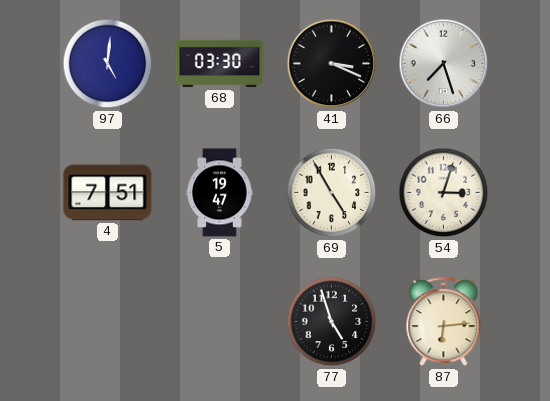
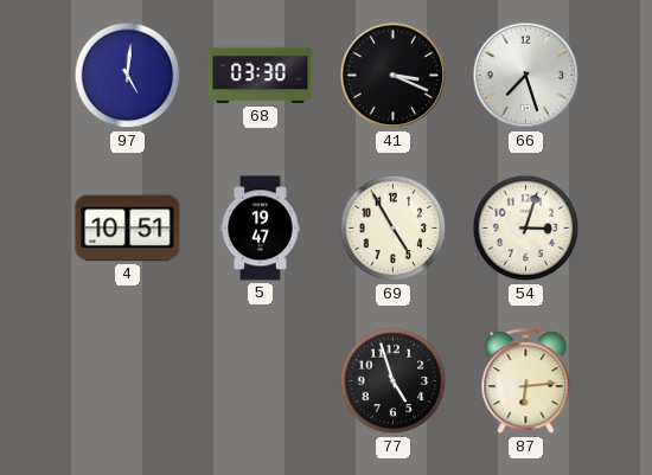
4: 7:51 -> 10:51
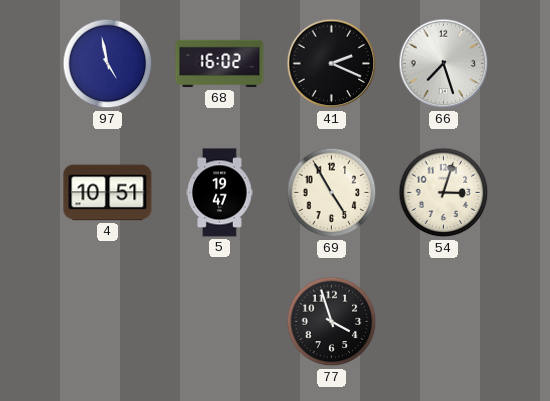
97: 5:01 -> 4:58
68: 03:30 -> 16:02
41: 3:19 -> 2:19
77: 4:57 -> 3:57
87: 6:14 -> none
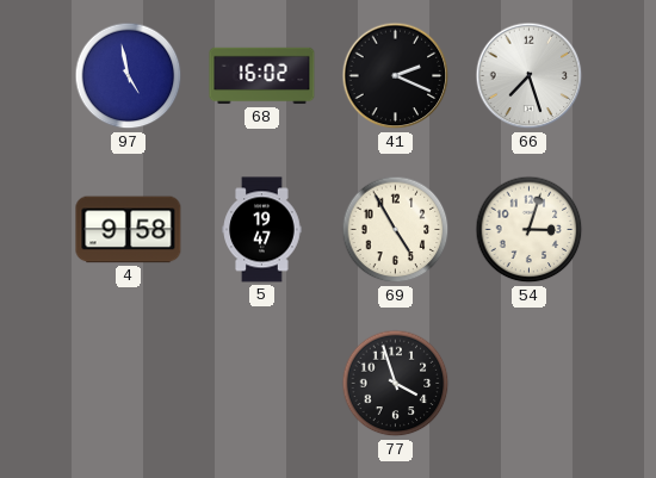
4: 10:51 -> 9:58
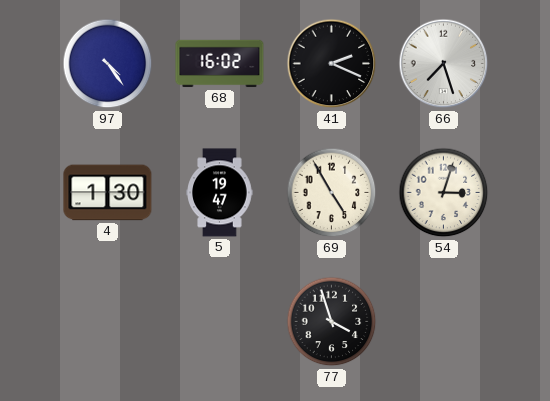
97: 4:58 -> 4:24
4: 9:58 -> 1:30
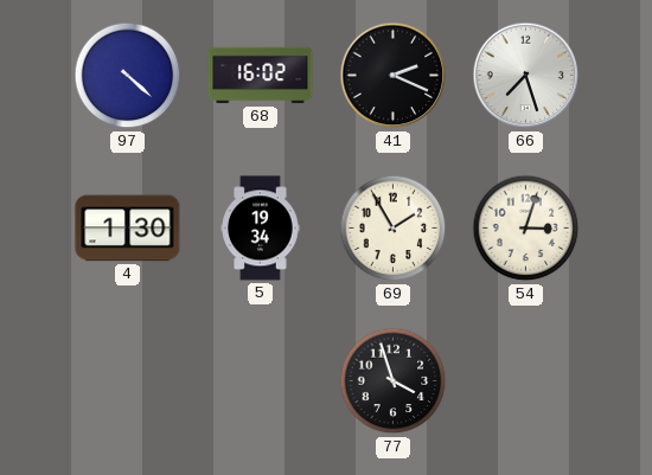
97: 4:24 -> 4:22
5: 19:47 -> 19:34
69: 4:55 -> 1:55
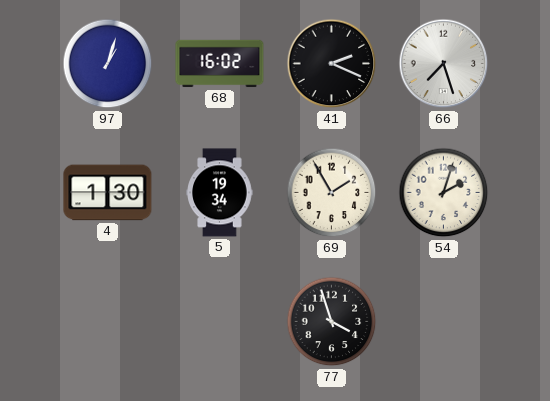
97: 4:22 -> 1:03
54: 3:03 -> 2:03
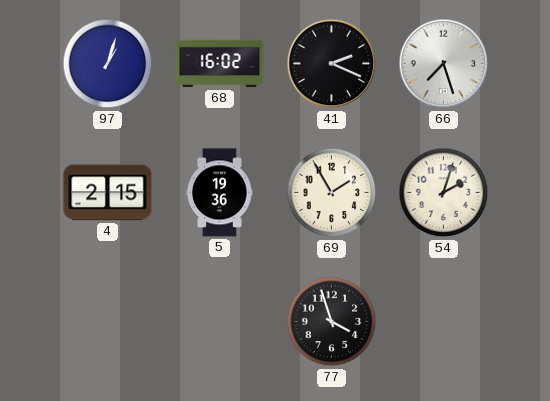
4: 1:30 -> 2:15
5: 19:34 -> 19:36
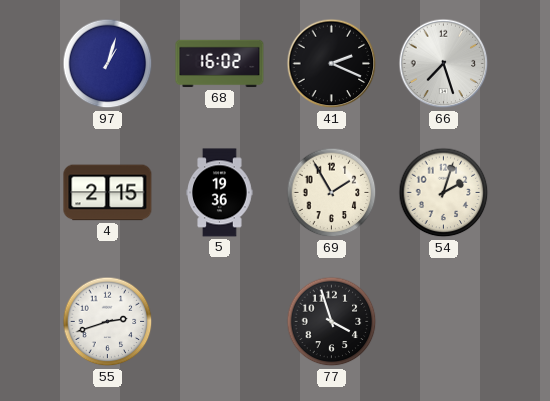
55: none -> 2:42
